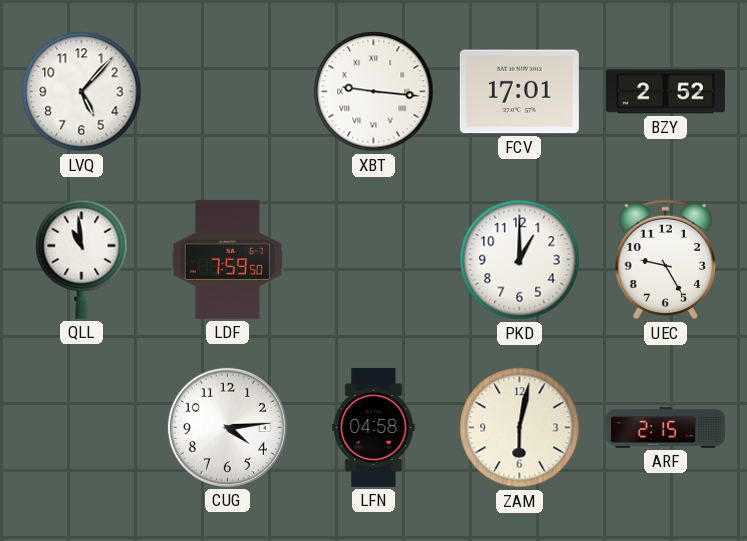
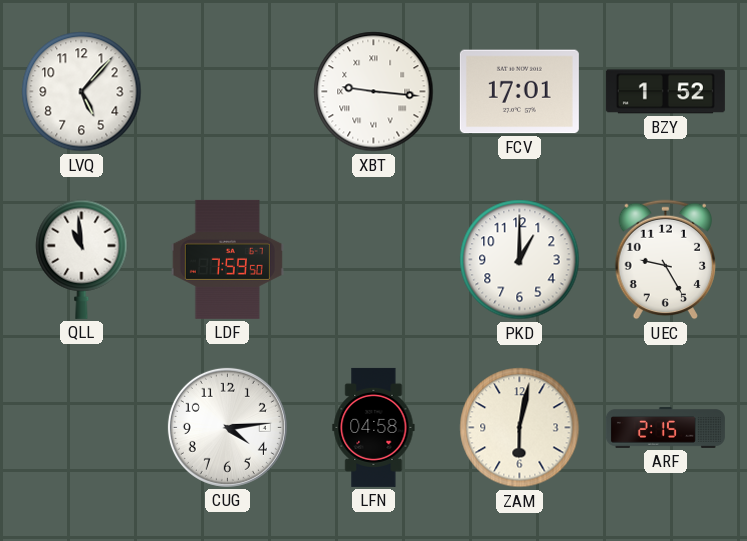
BZY: 2:52 -> 1:52
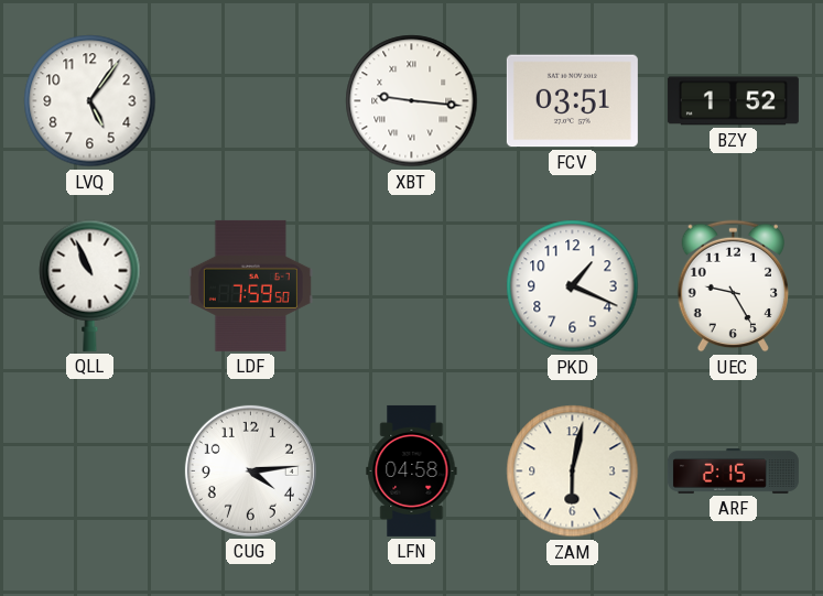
LVQ: 5:07 -> 5:06
FCV: 17:01 -> 03:51
QLL: 10:59 -> 10:56
PKD: 1:00 -> 1:19
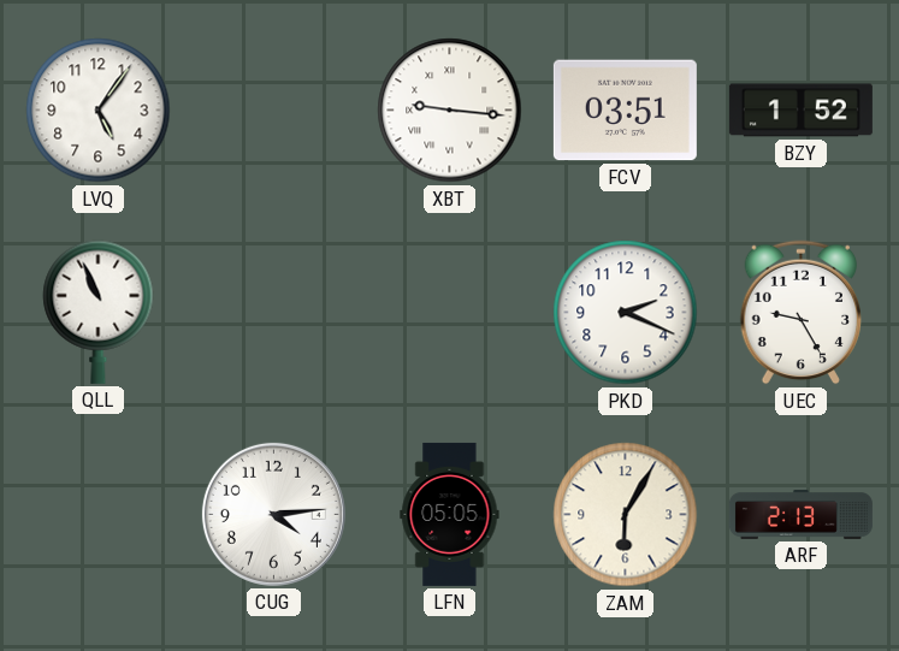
LDF: 7:59 -> none
PKD: 1:19 -> 2:19
LFN: 04:58 -> 05:05
ZAM: 6:02 -> 6:05
ARF: 2:15 -> 2:13
